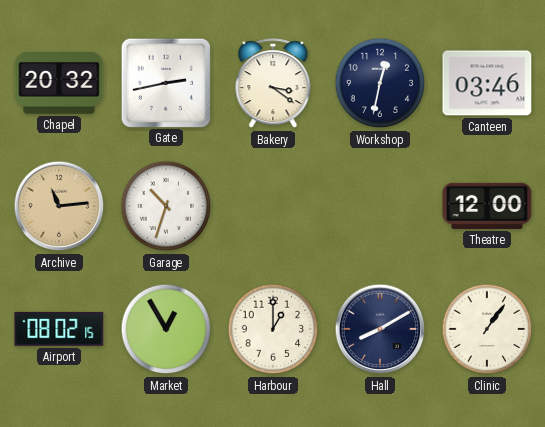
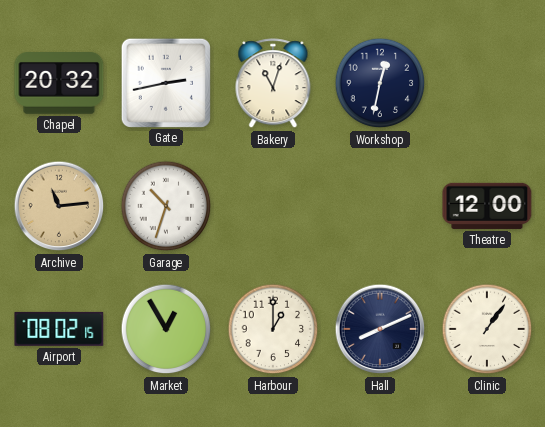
Bakery: 3:21 -> 11:03
Canteen: 03:46 -> none
Hall: 8:10 -> 8:11
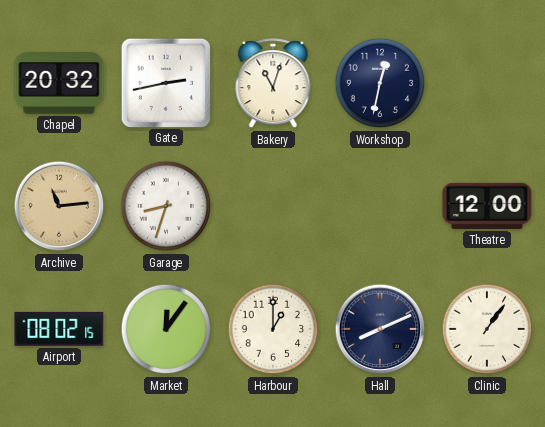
Garage: 10:33 -> 8:33
Market: 12:55 -> 12:06
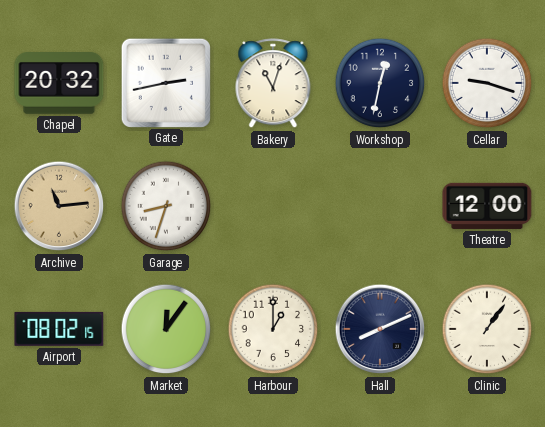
Cellar: none -> 9:18
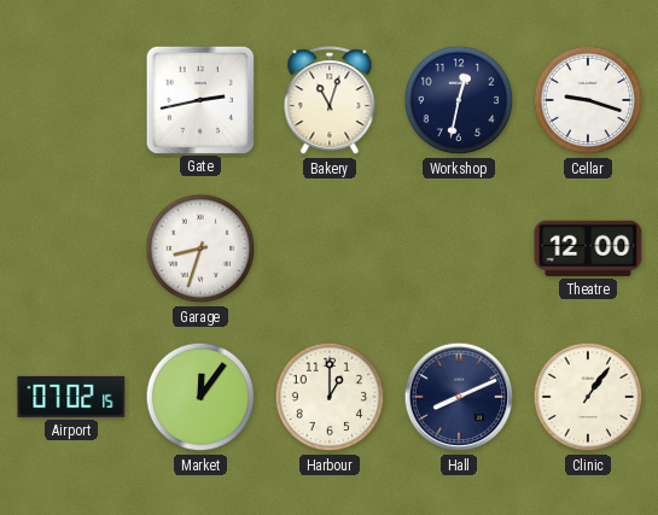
Chapel: 20:32 -> none
Archive: 11:14 -> none
Airport: 08:02 -> 07:02
